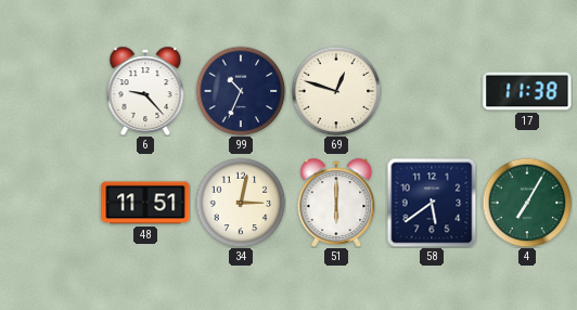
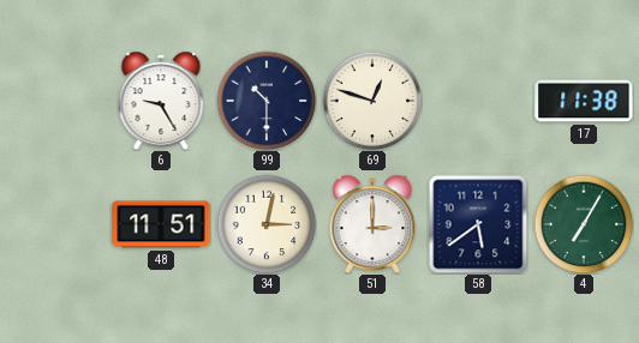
6: 9:23 -> 9:25
99: 10:34 -> 10:30
51: 6:00 -> 3:00
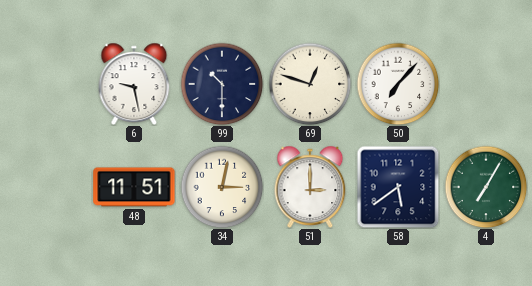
6: 9:25 -> 9:28
50: none -> 7:07
17: 11:38 -> none
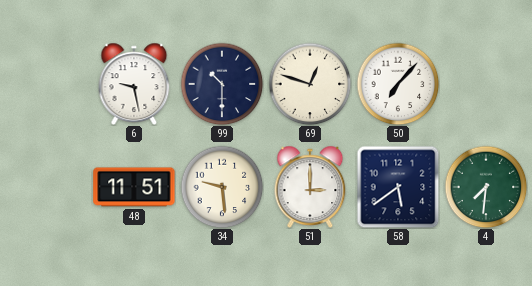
34: 3:02 -> 9:29
4: 7:05 -> 7:31
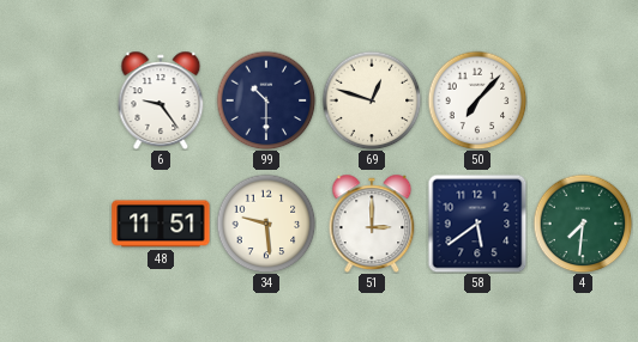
6: 9:28 -> 9:24
